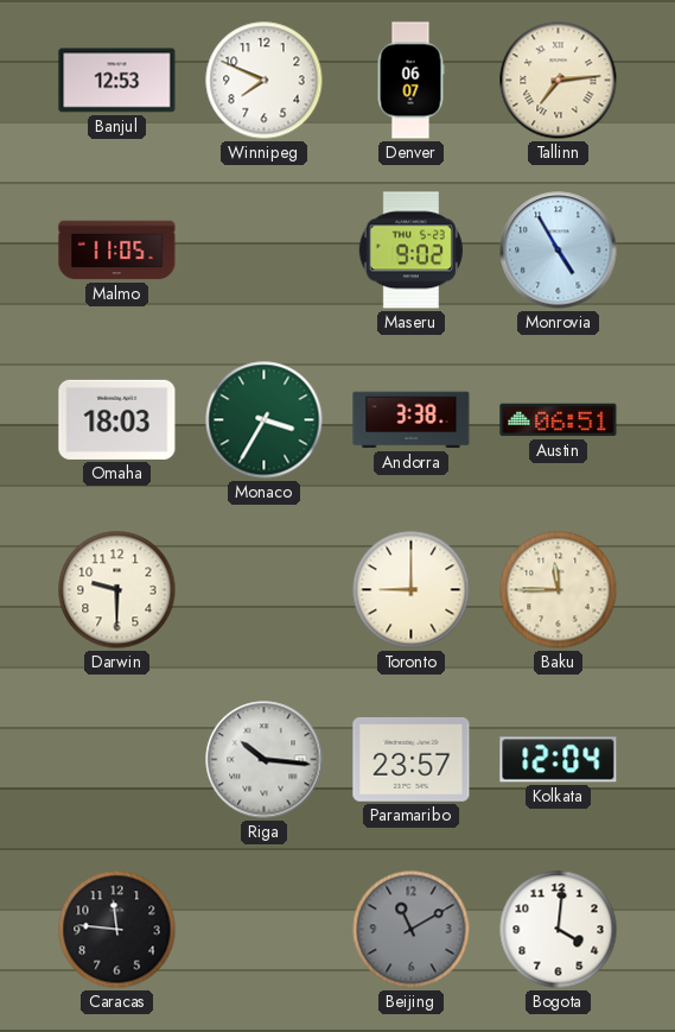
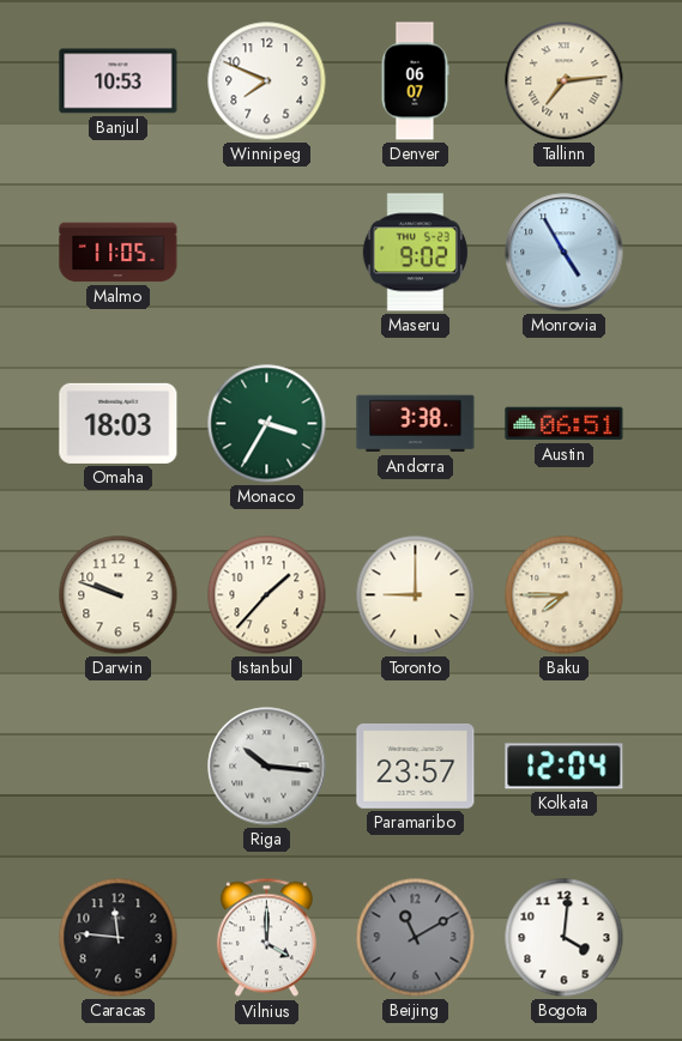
Banjul: 12:53 -> 10:53
Darwin: 9:30 -> 9:48
Istanbul: none -> 1:37
Baku: 11:45 -> 7:45
Vilnius: none -> 4:00
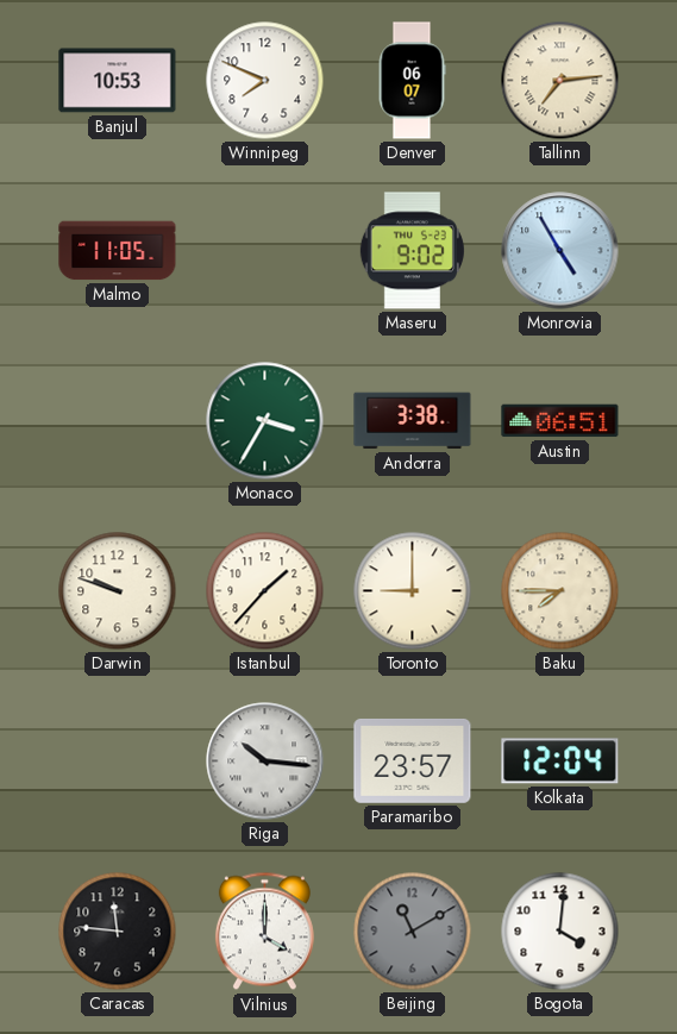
Omaha: 18:03 -> none
